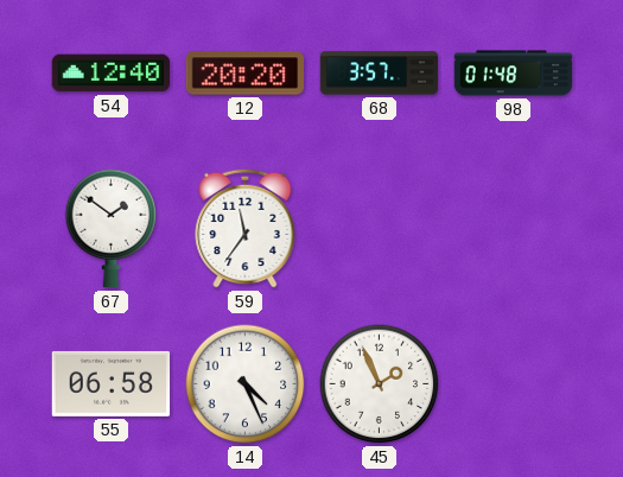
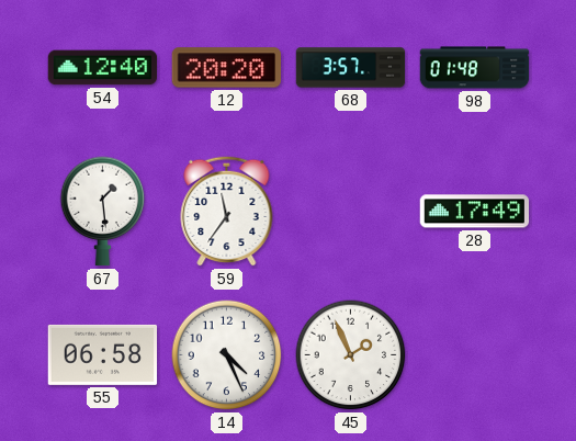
67: 1:51 -> 1:29
28: none -> 17:49
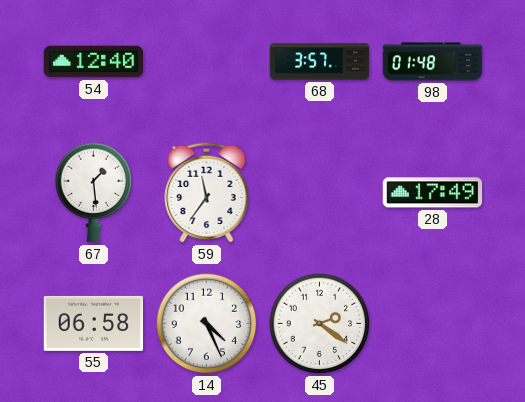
12: 20:20 -> none
45: 1:56 -> 2:21
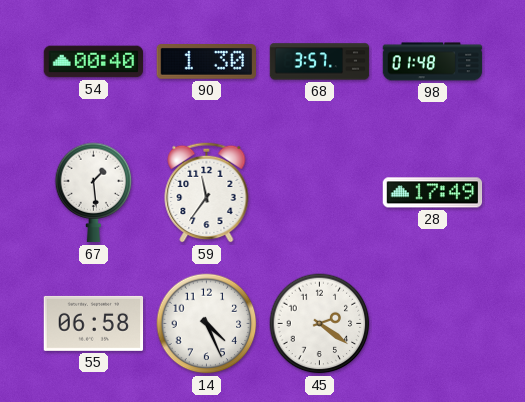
54: 12:40 -> 00:40
90: none -> 1:30
